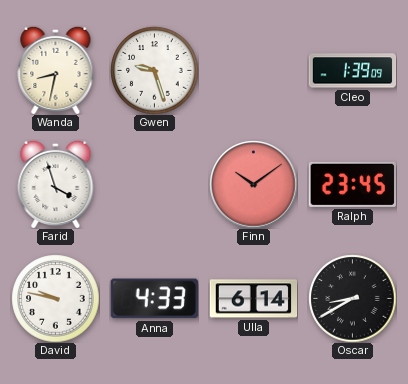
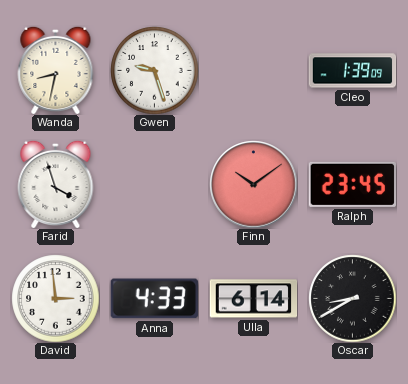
David: 9:47 -> 2:59
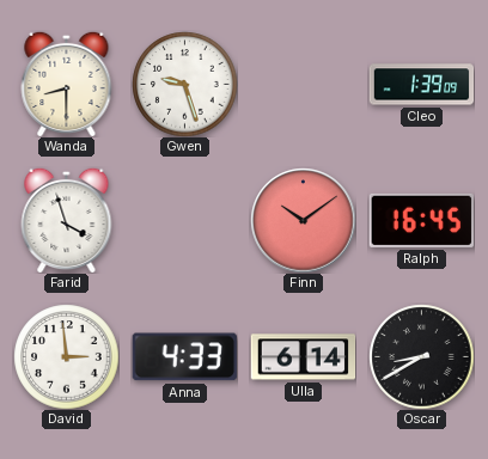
Wanda: 8:32 -> 8:30
Ralph: 23:45 -> 16:45
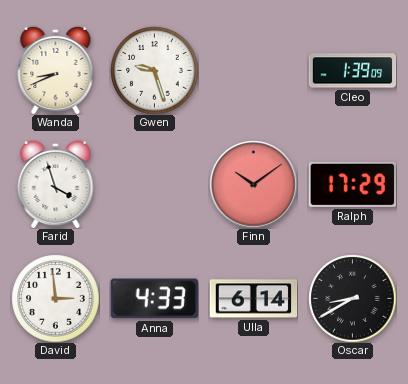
Wanda: 8:30 -> 8:41
Ralph: 16:45 -> 17:29
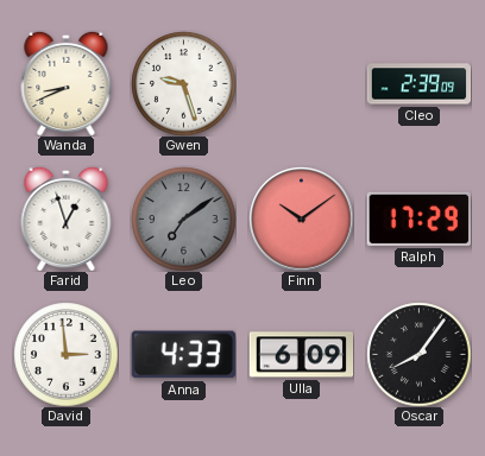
Cleo: 1:39 -> 2:39
Farid: 3:57 -> 12:57
Leo: none -> 7:09
Ulla: 6:14 -> 6:09
Oscar: 8:40 -> 8:06
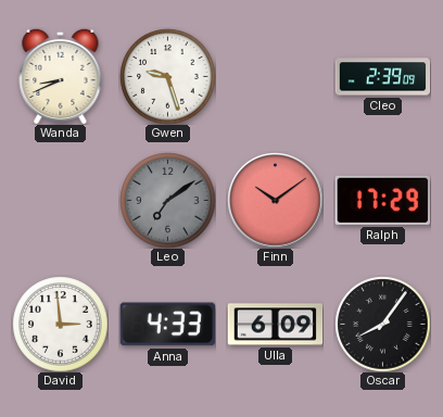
Farid: 12:57 -> none
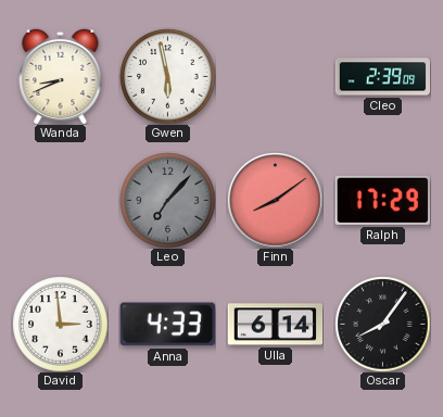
Gwen: 9:27 -> 5:58
Leo: 7:09 -> 7:07
Finn: 10:09 -> 8:09
Ulla: 6:09 -> 6:14
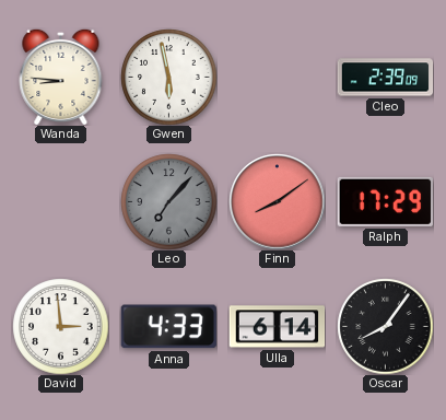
Wanda: 8:41 -> 8:46
